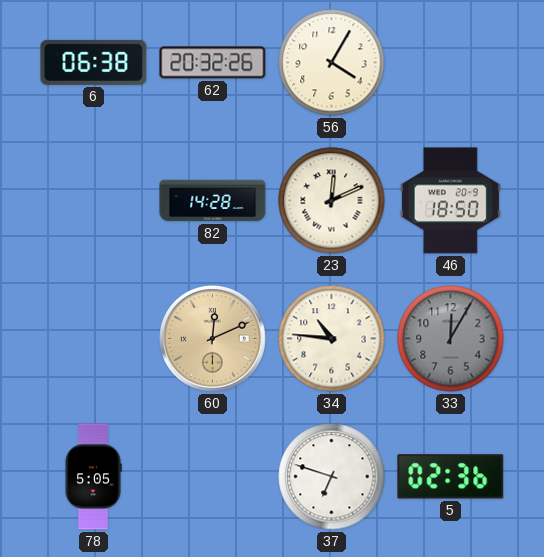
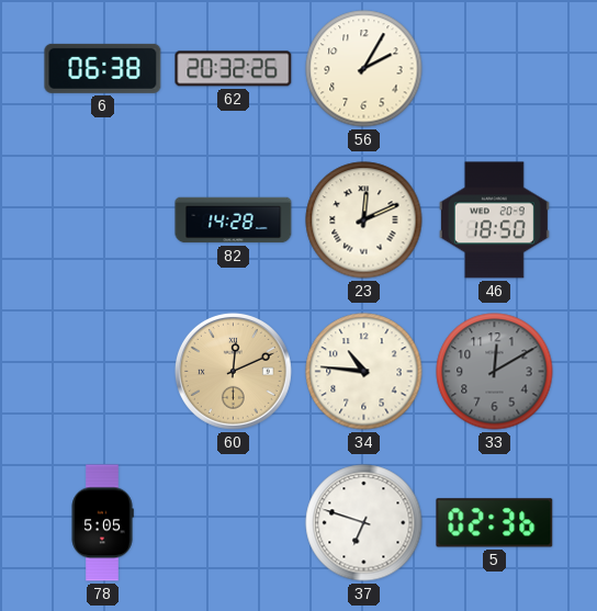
56: 4:05 -> 2:05
33: 12:05 -> 12:10
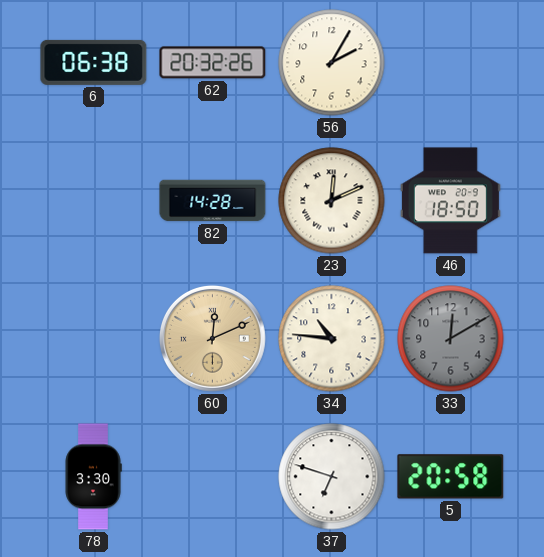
78: 5:05 -> 3:30
5: 02:36 -> 20:58
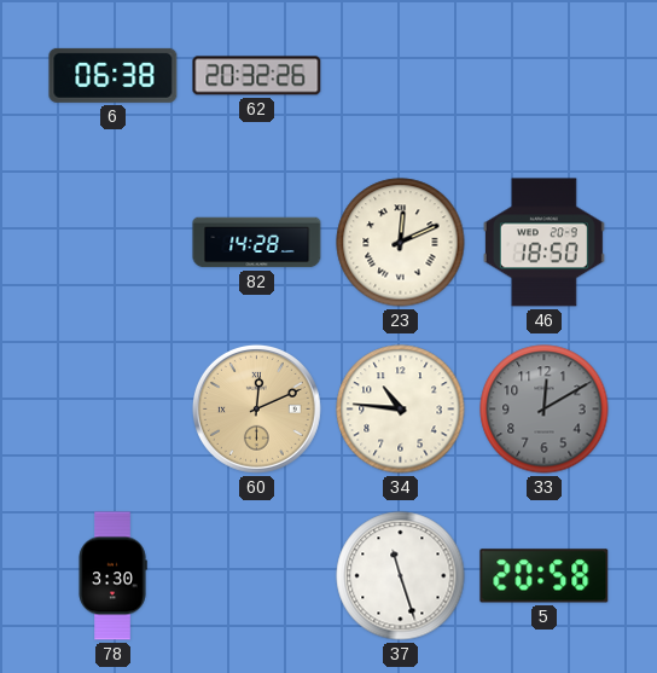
56: 2:05 -> none
37: 6:48 -> 11:27
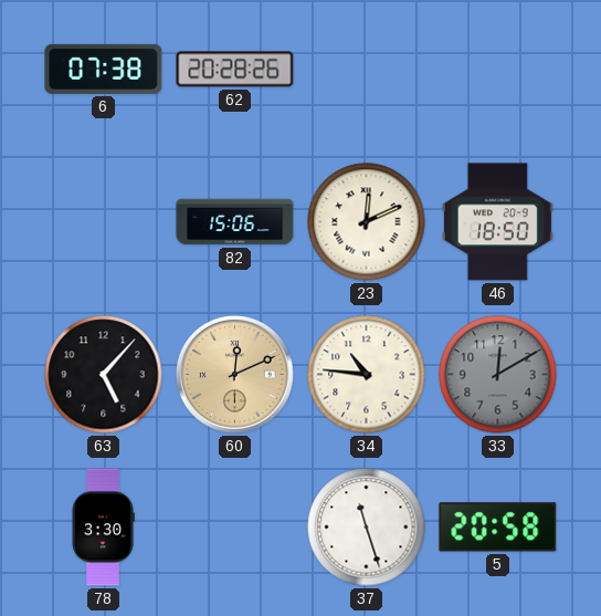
6: 06:38 -> 07:38
62: 20:32 -> 20:28
82: 14:28 -> 15:06
63: none -> 5:07
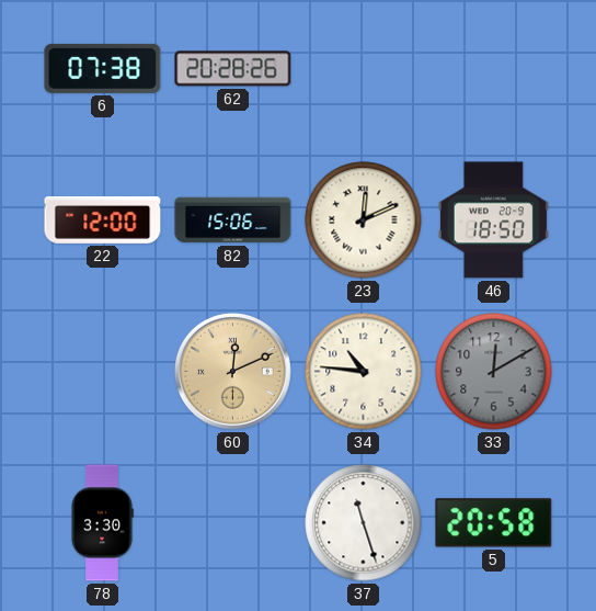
22: none -> 12:00
63: 5:07 -> none
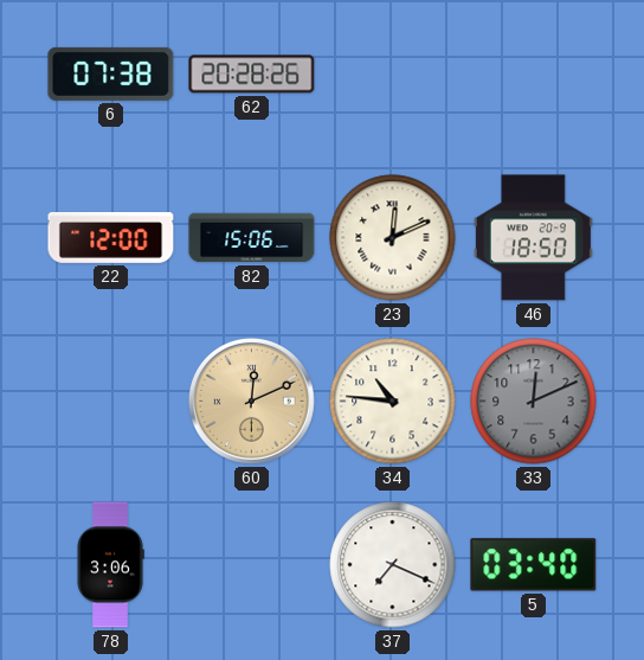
33: 12:10 -> 12:11
78: 3:30 -> 3:06
37: 11:27 -> 7:19
5: 20:58 -> 03:40
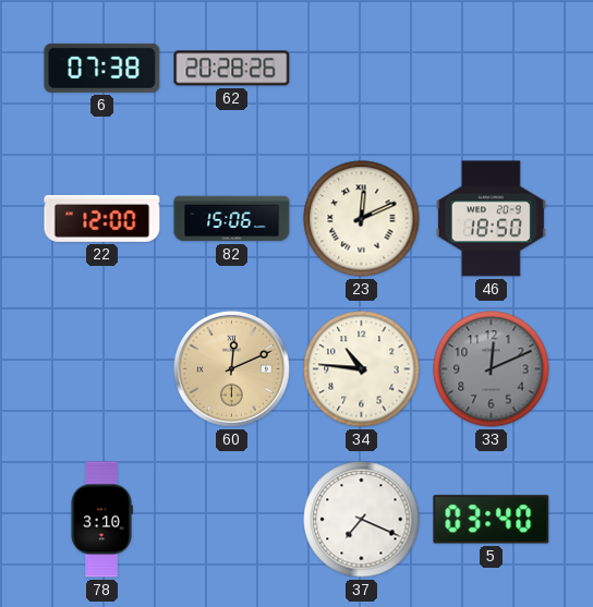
78: 3:06 -> 3:10
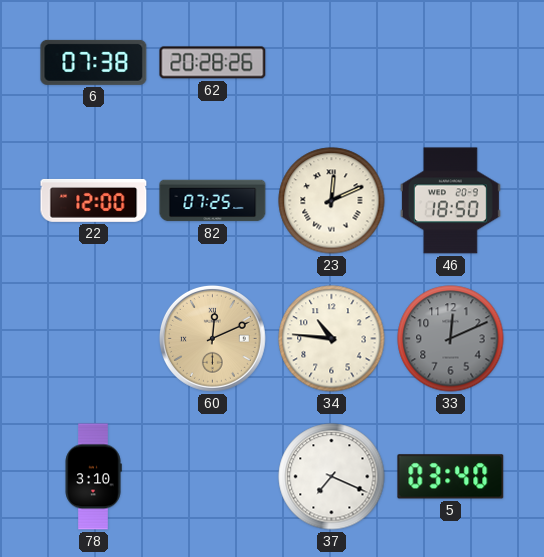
82: 15:06 -> 07:25
